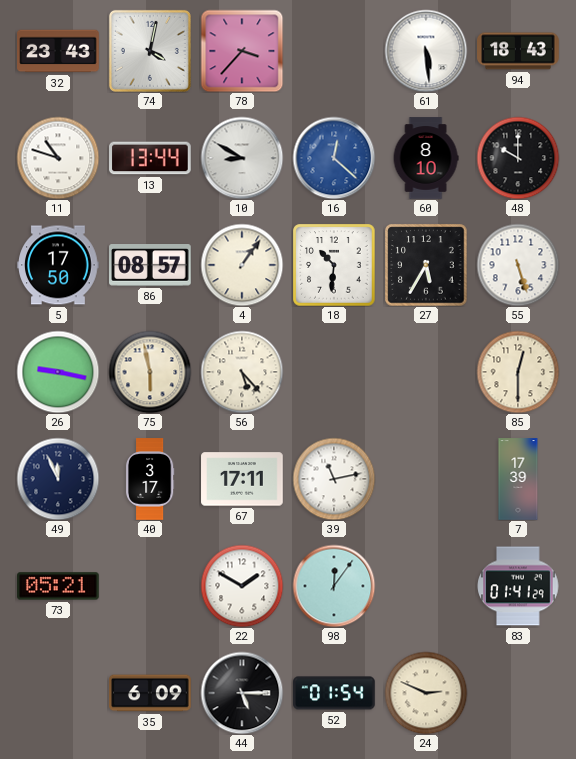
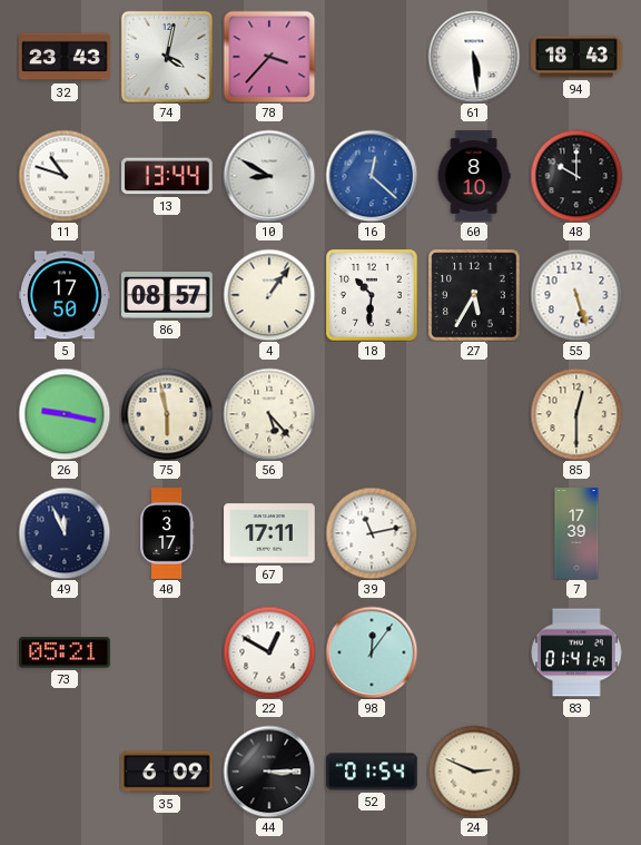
22: 1:50 -> 12:50
44: 5:15 -> 3:15
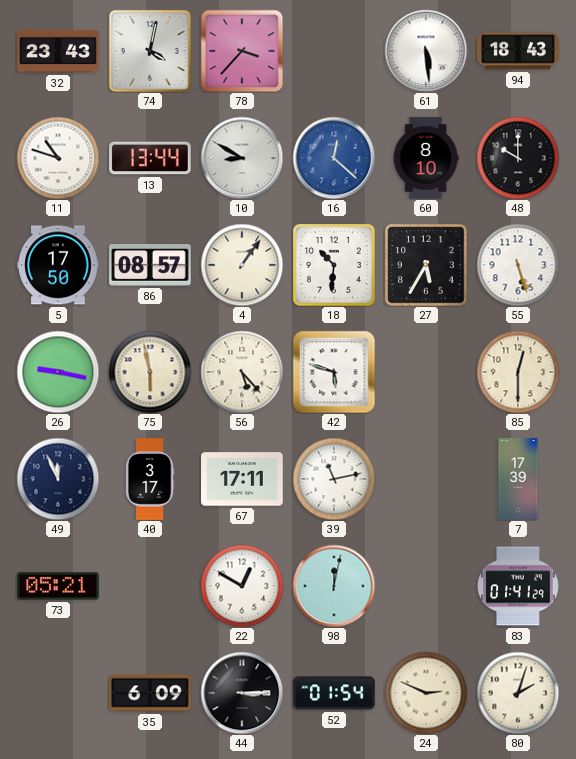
42: none -> 5:48
98: 12:06 -> 12:02
80: none -> 2:03
